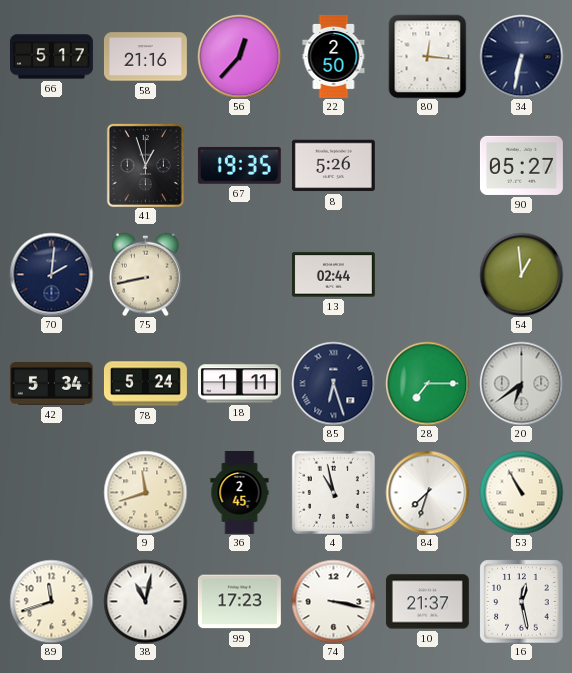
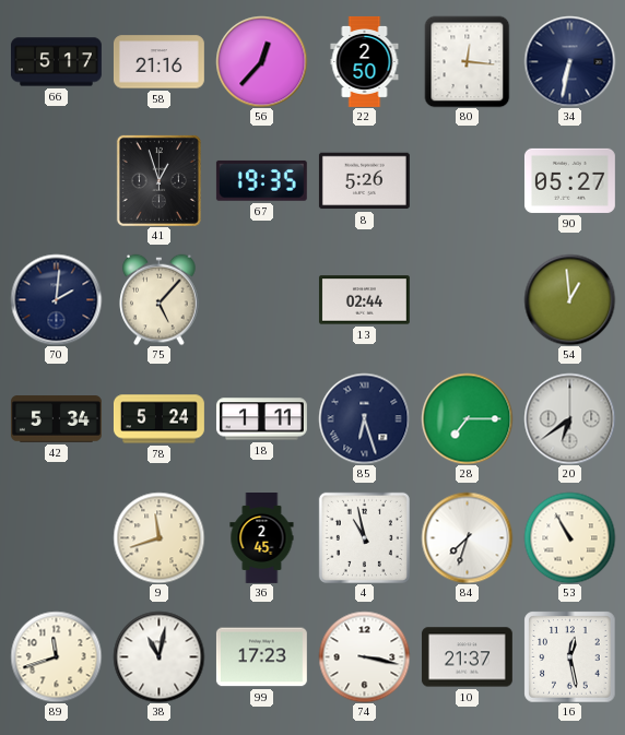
75: 8:43 -> 5:07
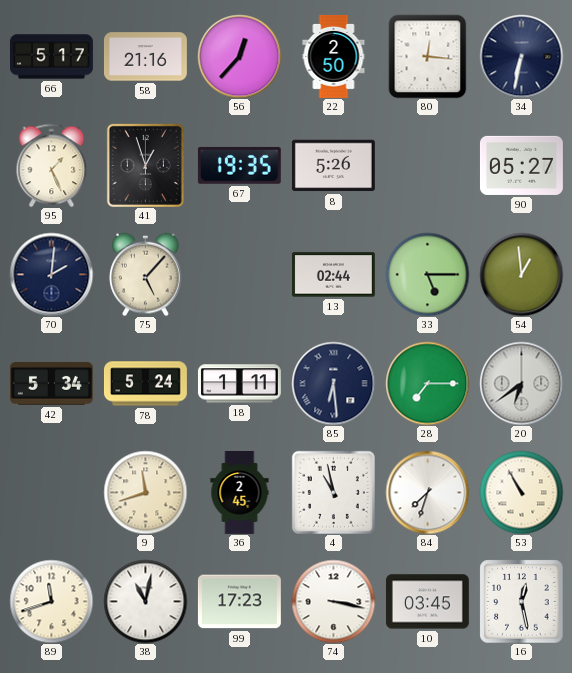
95: none -> 1:26
33: none -> 5:15
85: 6:27 -> 6:29
10: 21:37 -> 03:45
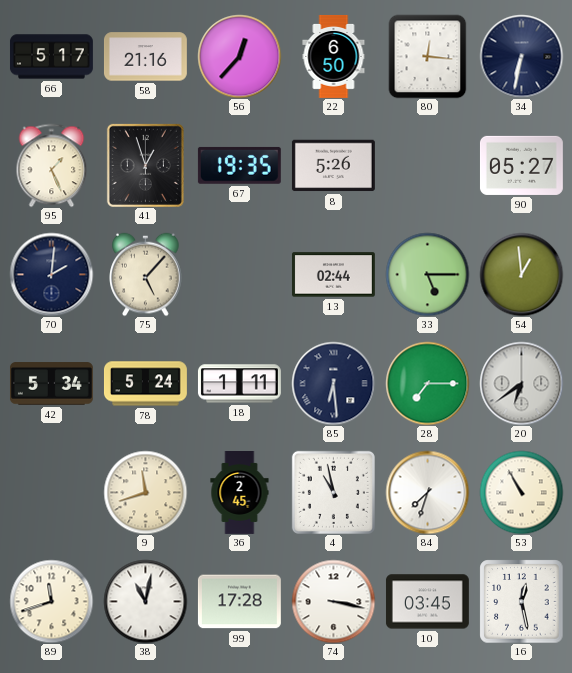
22: 2:50 -> 6:50
99: 17:23 -> 17:28
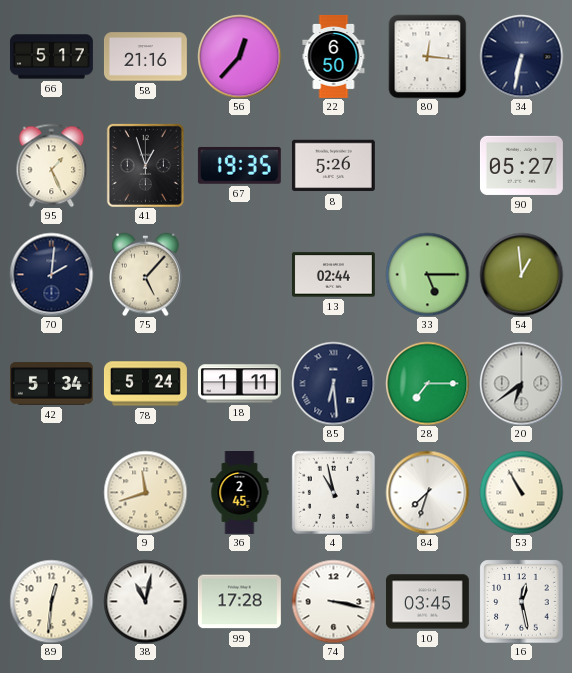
89: 11:42 -> 12:31
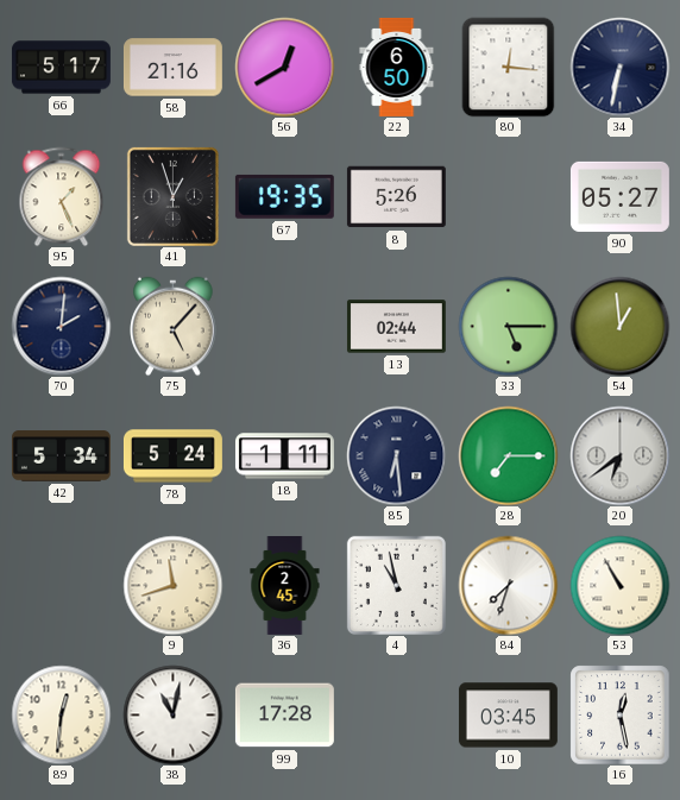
56: 12:37 -> 12:40
74: 3:17 -> none
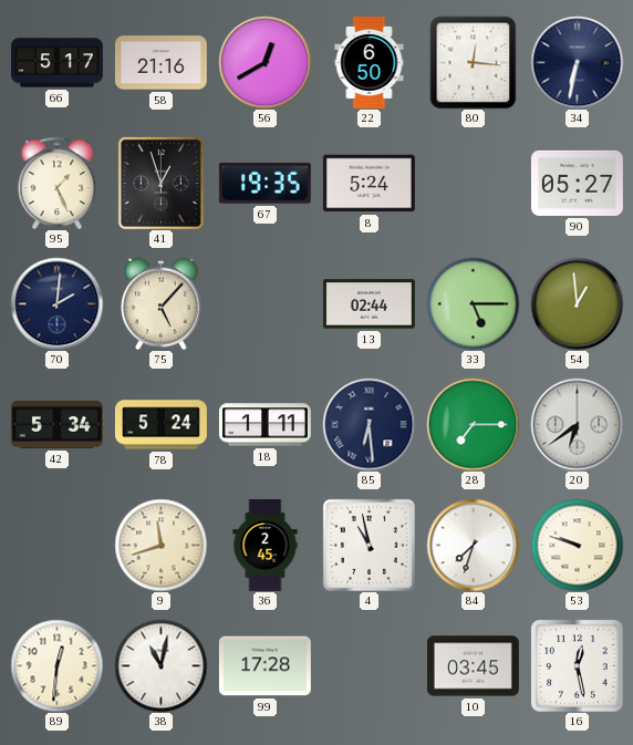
8: 5:26 -> 5:24
53: 10:55 -> 9:48
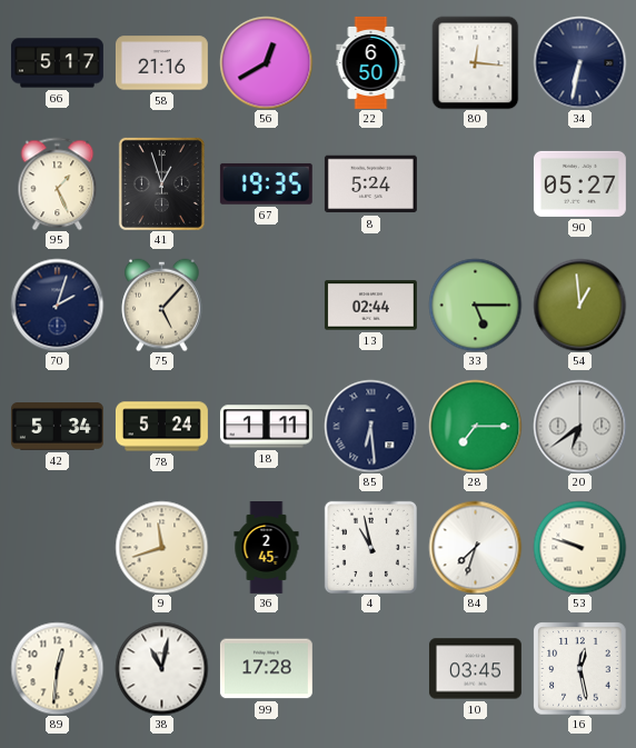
70: 2:01 -> 2:03
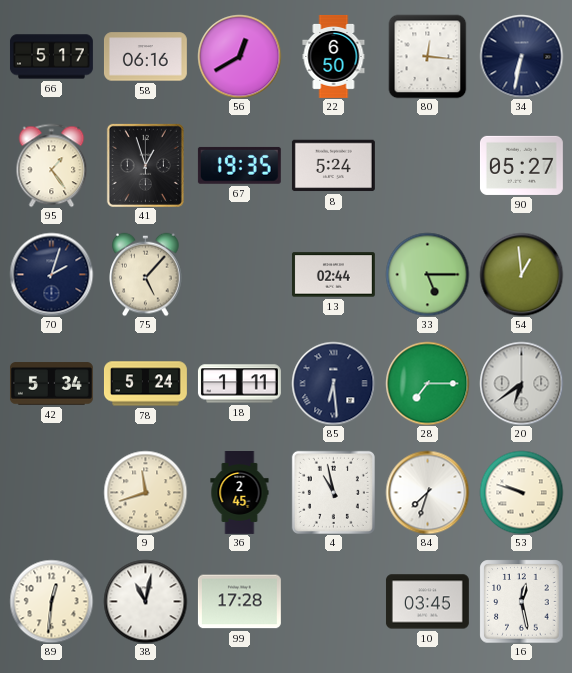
58: 21:16 -> 06:16
95: 1:26 -> 1:24
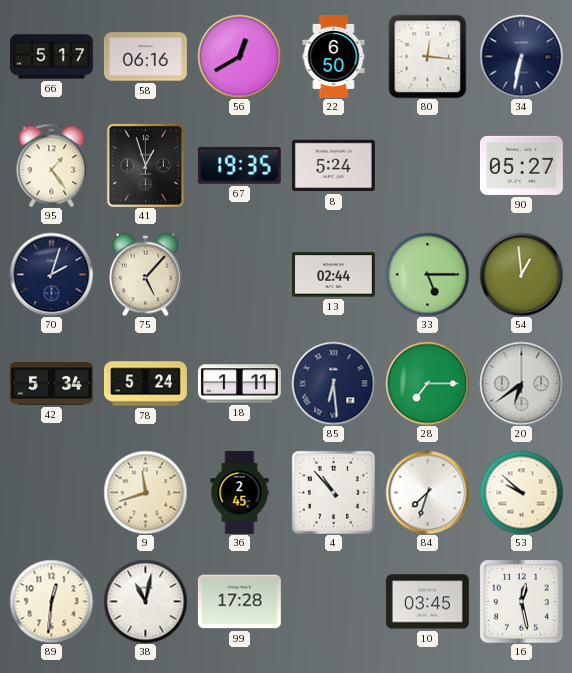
4: 10:58 -> 10:53
53: 9:48 -> 9:52
